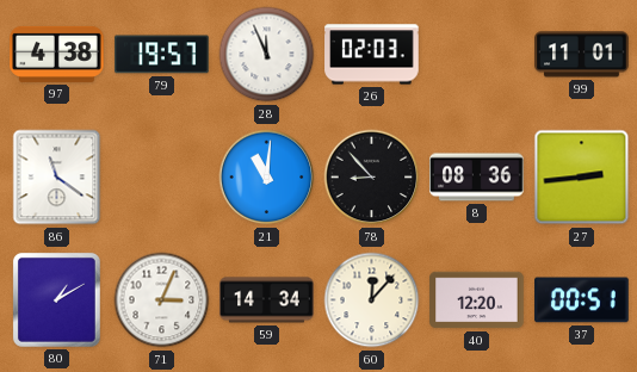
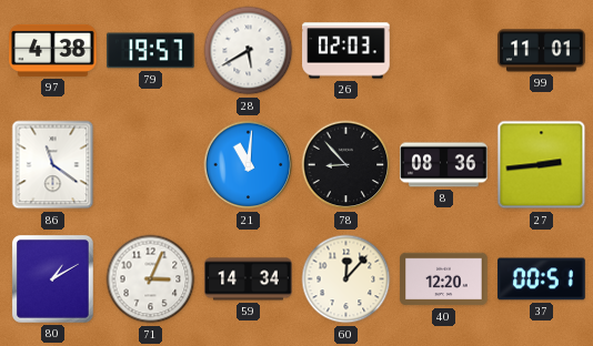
28: 11:56 -> 5:40
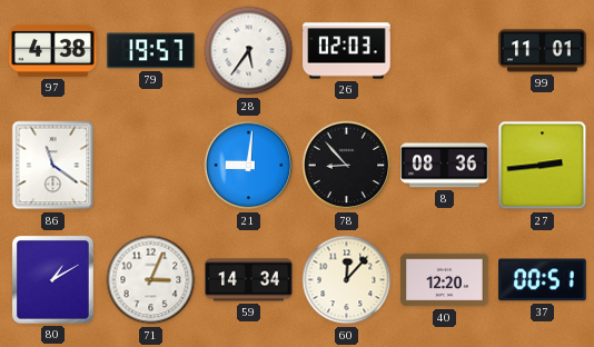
28: 5:40 -> 5:36
21: 11:01 -> 9:01
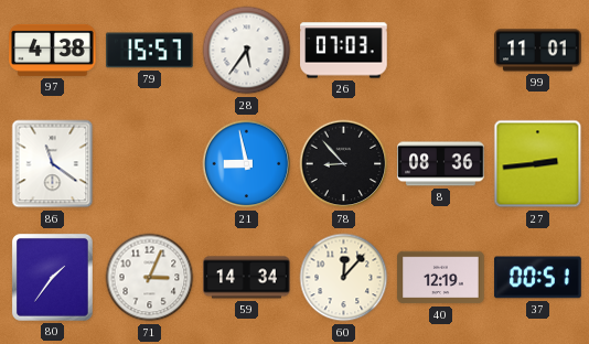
79: 19:57 -> 15:57
26: 02:03 -> 07:03
21: 9:01 -> 8:58
80: 1:10 -> 1:36
40: 12:20 -> 12:19
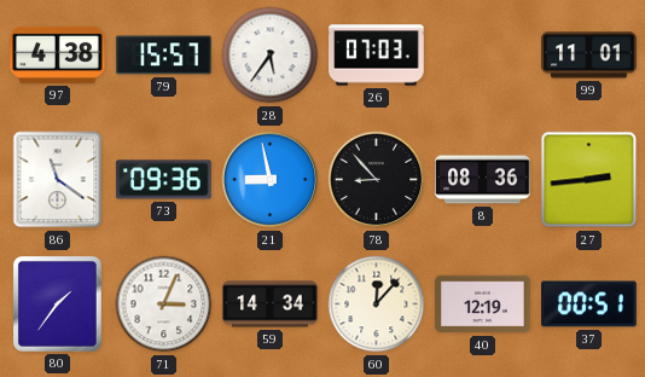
73: none -> 09:36
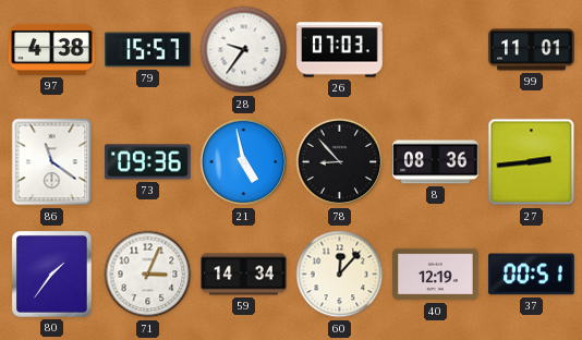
28: 5:36 -> 9:36
21: 8:58 -> 4:58
